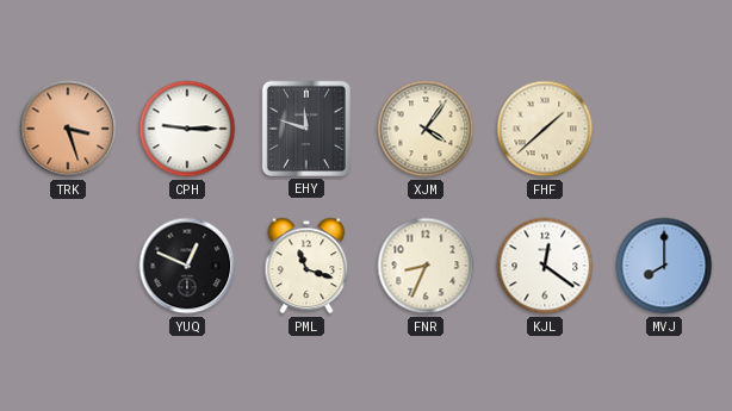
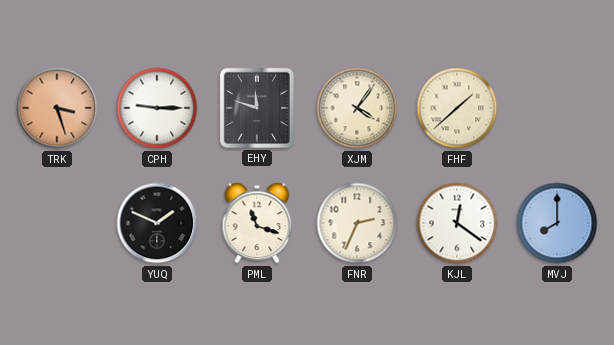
YUQ: 12:49 -> 1:49
FNR: 8:34 -> 2:34
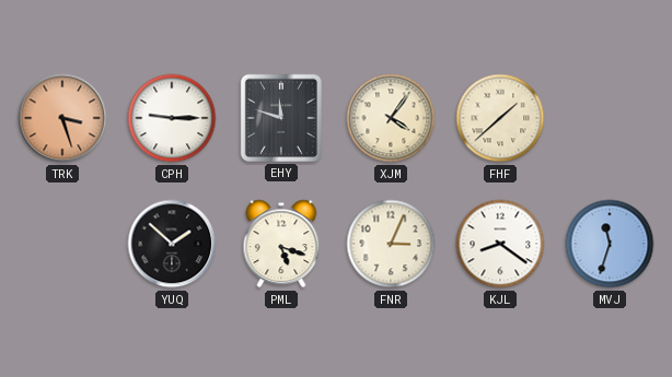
YUQ: 1:49 -> 1:52
PML: 11:18 -> 5:18
FNR: 2:34 -> 3:04
KJL: 12:21 -> 8:21
MVJ: 8:00 -> 11:33
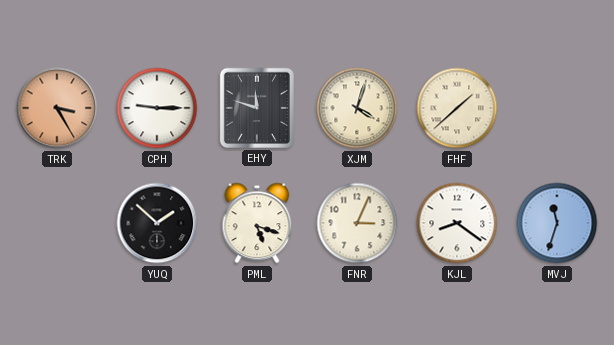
TRK: 3:27 -> 3:25
XJM: 4:06 -> 4:03
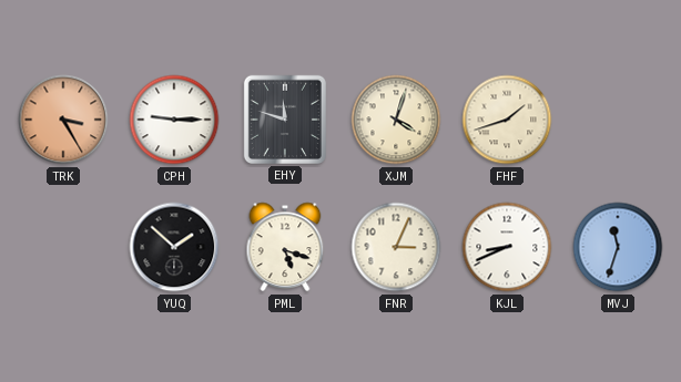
FHF: 1:38 -> 1:42
KJL: 8:21 -> 8:41
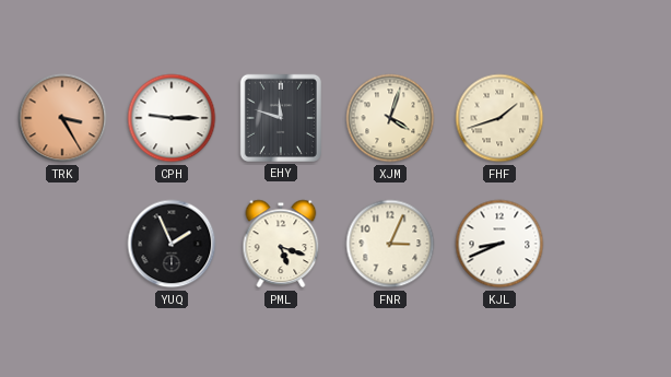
YUQ: 1:52 -> 1:56
MVJ: 11:33 -> none
